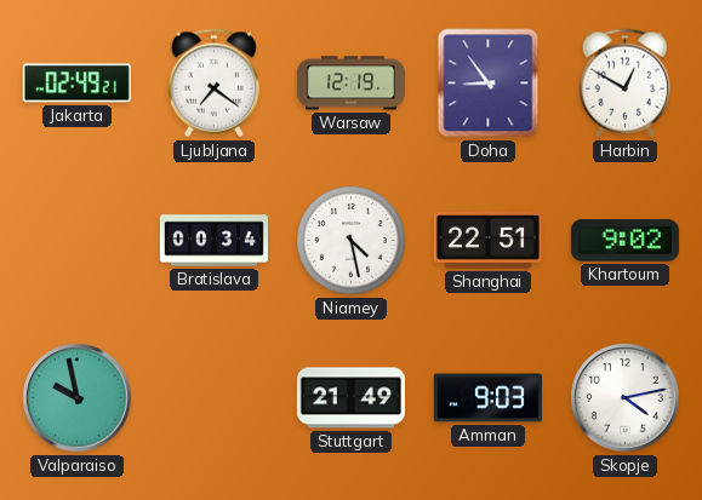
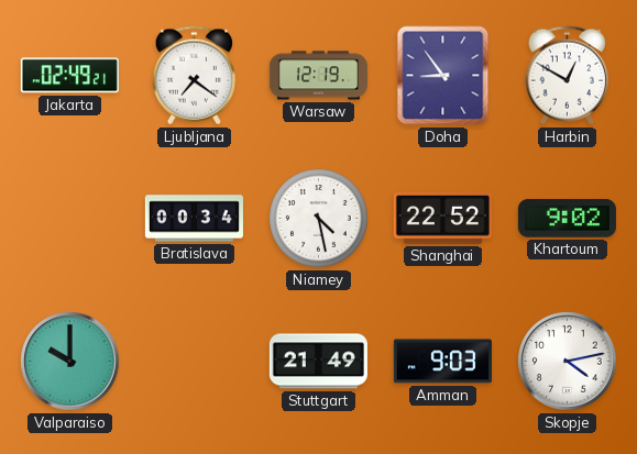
Shanghai: 22:51 -> 22:52
Valparaiso: 9:58 -> 10:00
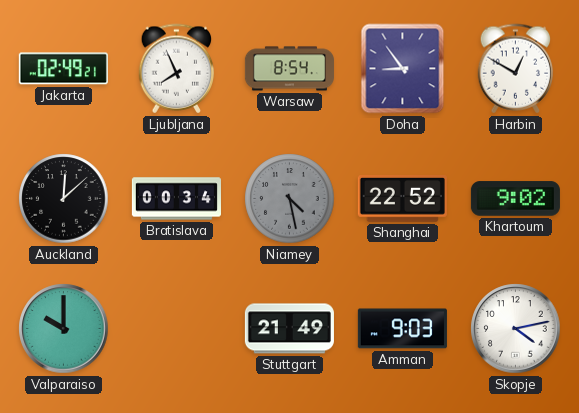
Ljubljana: 7:21 -> 7:56
Warsaw: 12:19 -> 8:54
Auckland: none -> 12:08
Niamey dial: white -> grey
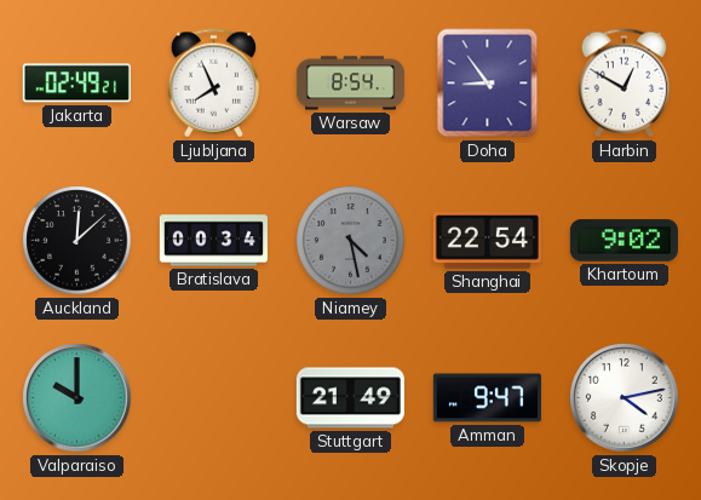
Shanghai: 22:52 -> 22:54
Amman: 9:03 -> 9:47
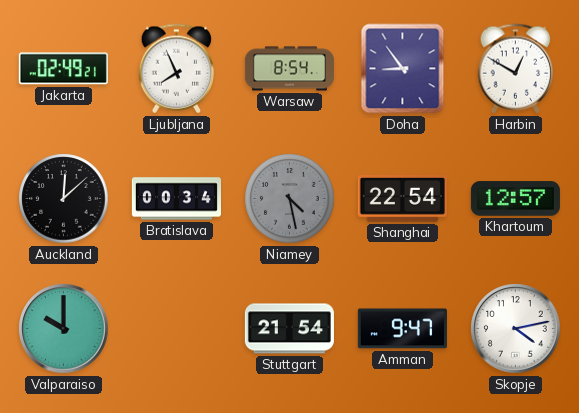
Khartoum: 9:02 -> 12:57
Stuttgart: 21:49 -> 21:54
